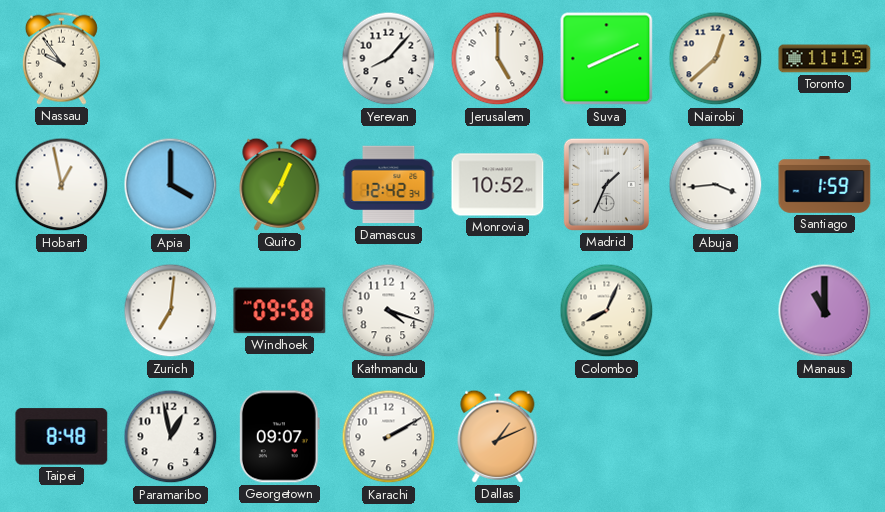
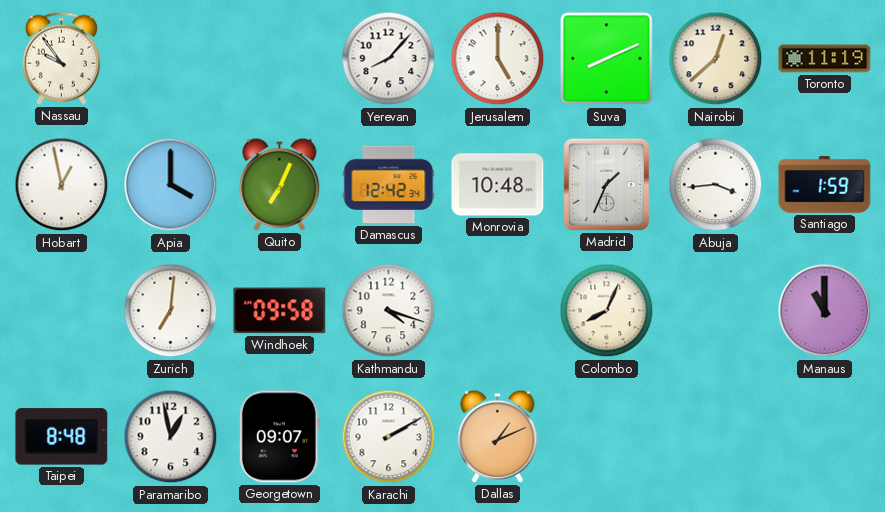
Monrovia: 10:52 -> 10:48
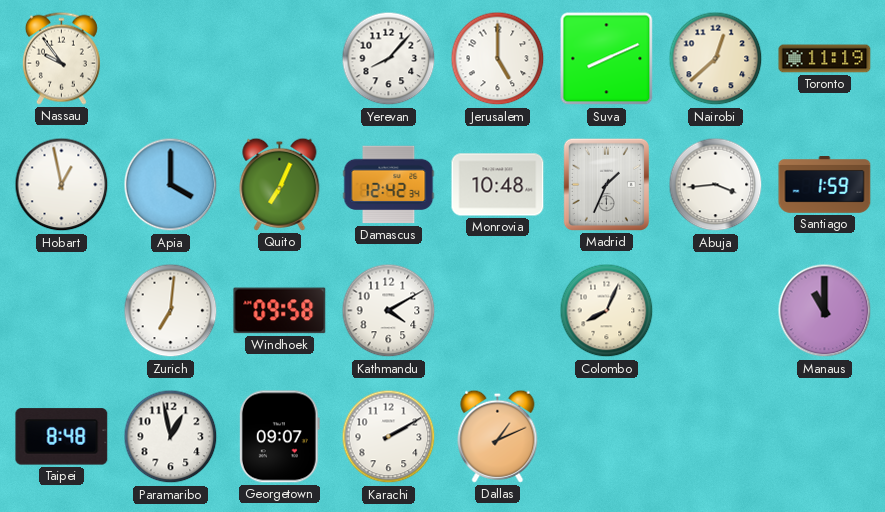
Kathmandu: 4:18 -> 4:10
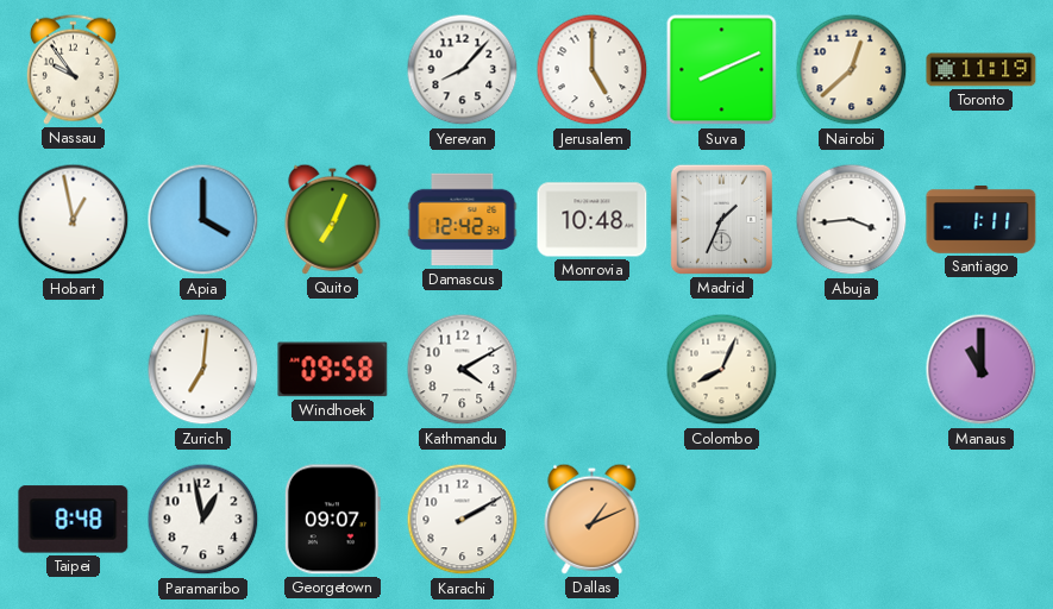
Santiago: 1:59 -> 1:11
